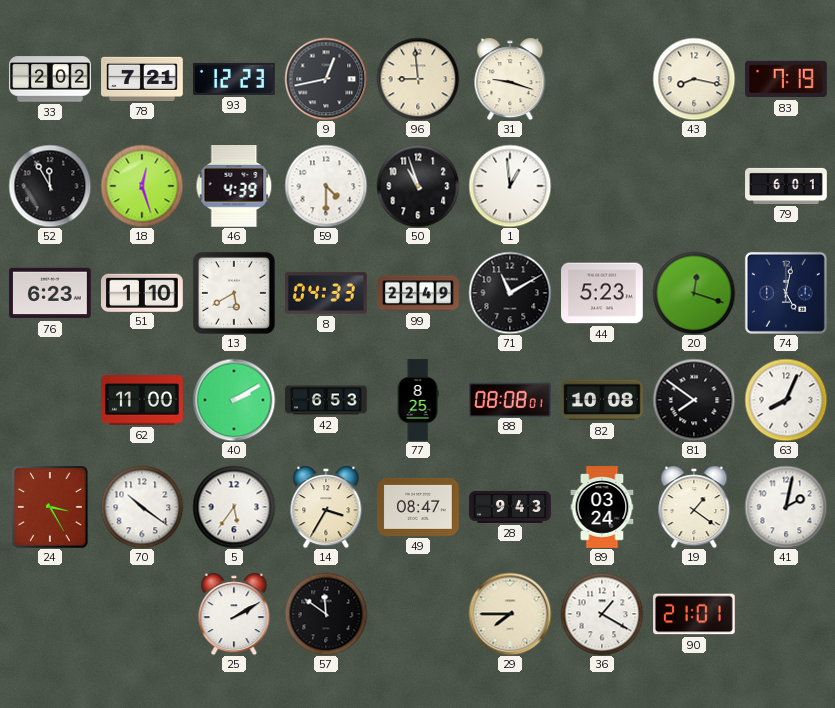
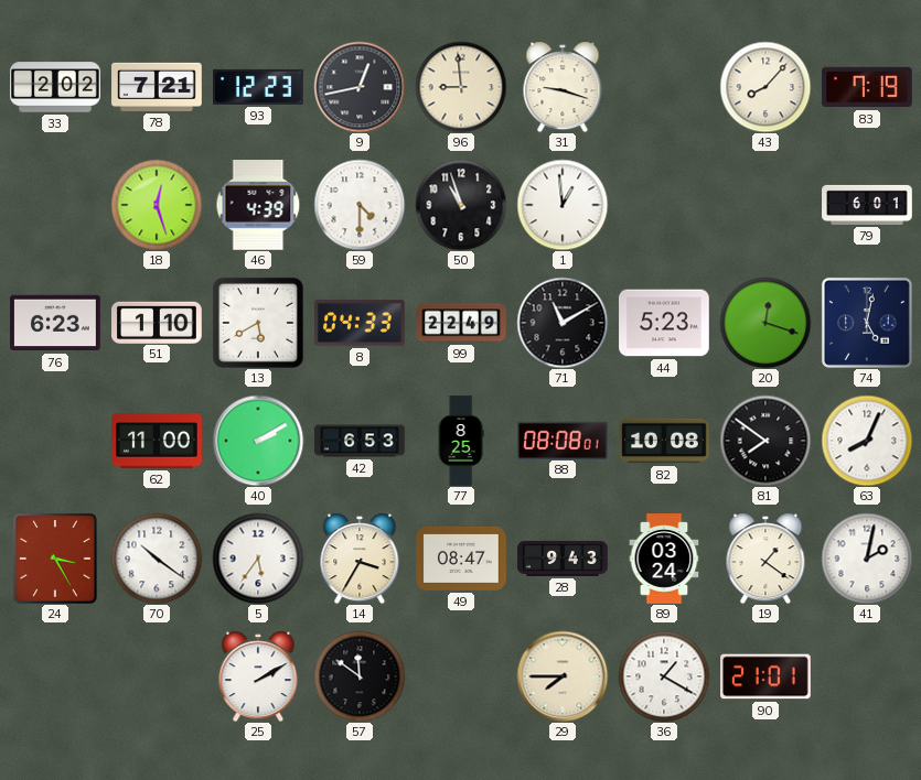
43: 8:17 -> 8:07
52: 11:55 -> none
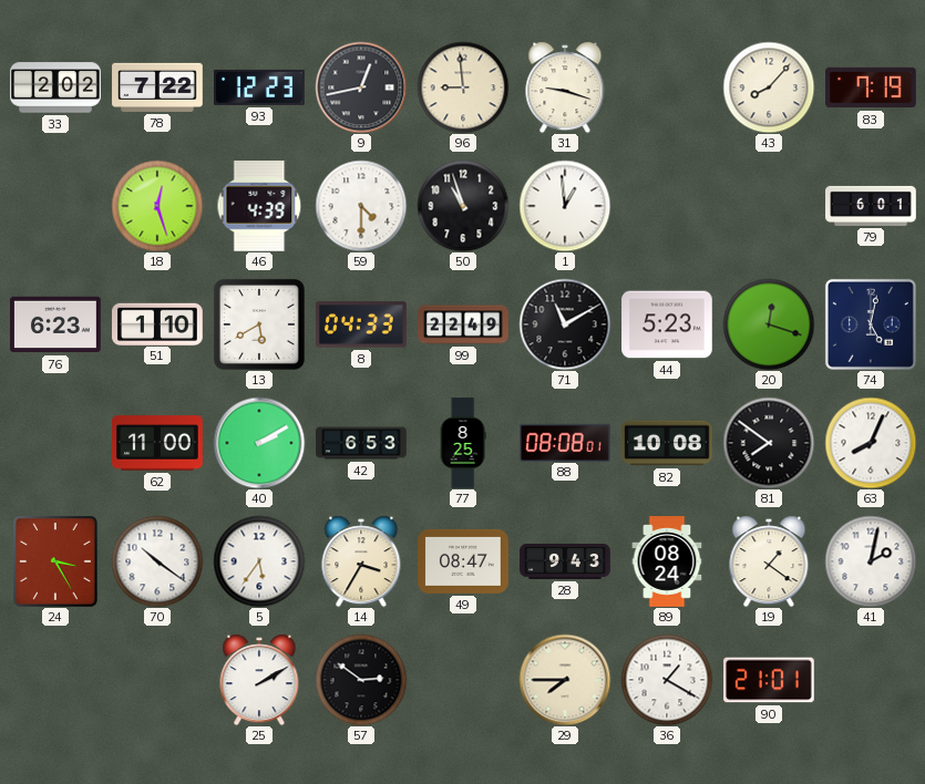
78: 7:21 -> 7:22
89: 03:24 -> 08:24
57: 11:51 -> 2:51
